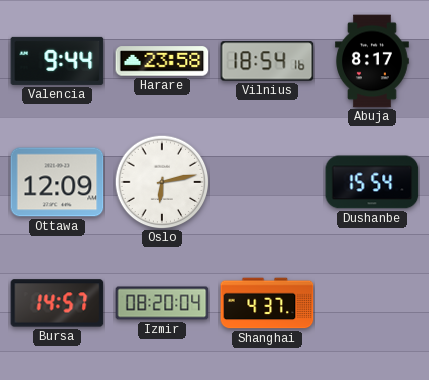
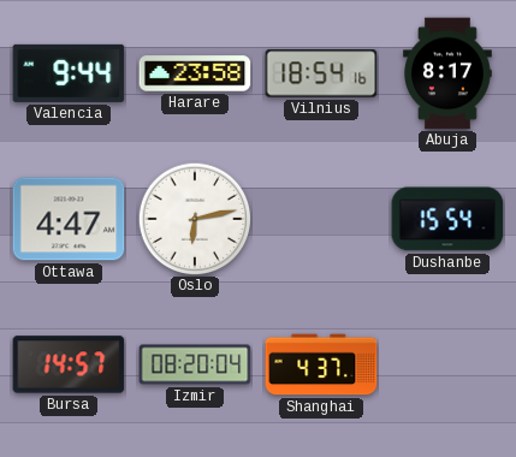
Ottawa: 12:09 -> 4:47
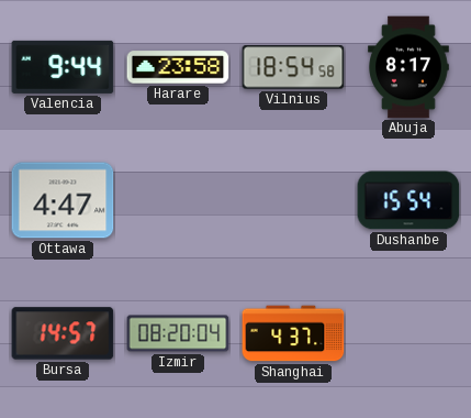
Vilnius: 18:54:16 -> 18:54:58
Oslo: 6:13 -> none
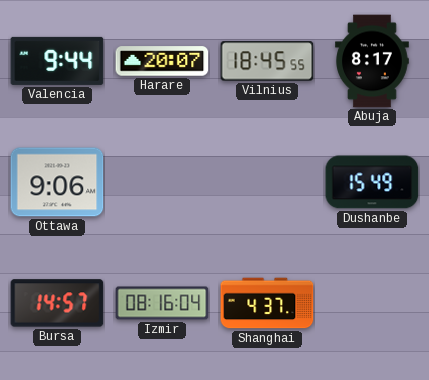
Harare: 23:58 -> 20:07
Vilnius: 18:54 -> 18:45
Ottawa: 4:47 -> 9:06
Dushanbe: 15:54 -> 15:49
Izmir: 08:20 -> 08:16
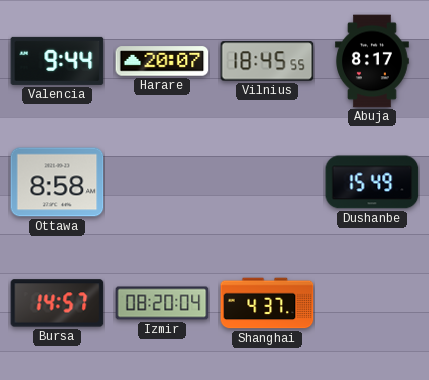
Ottawa: 9:06 -> 8:58
Izmir: 08:16 -> 08:20
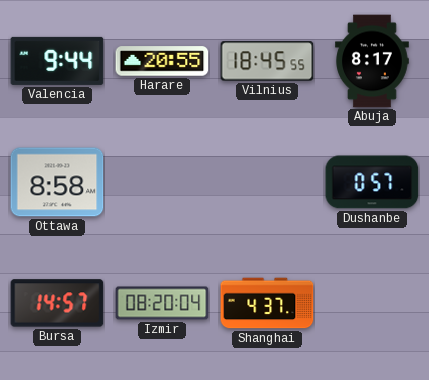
Harare: 20:07 -> 20:55
Dushanbe: 15:49 -> 0:57
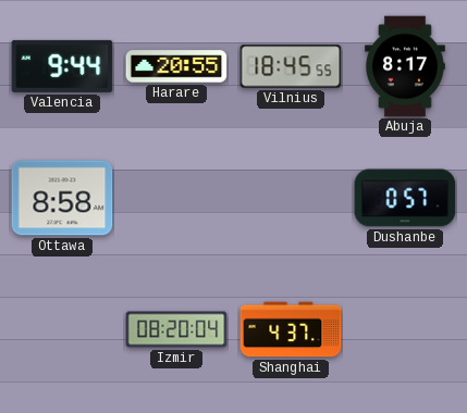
Bursa: 14:57 -> none
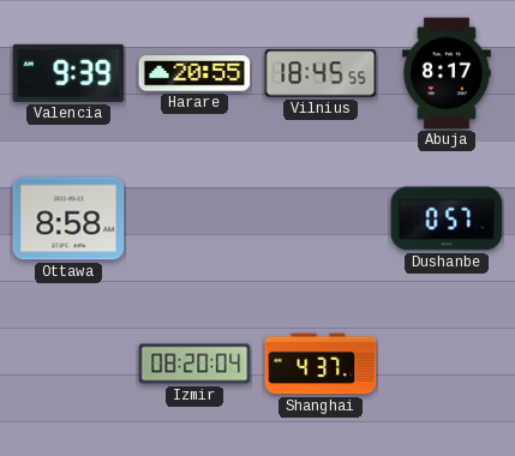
Valencia: 9:44 -> 9:39
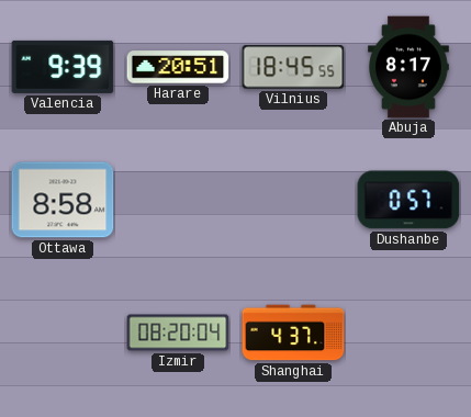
Harare: 20:55 -> 20:51
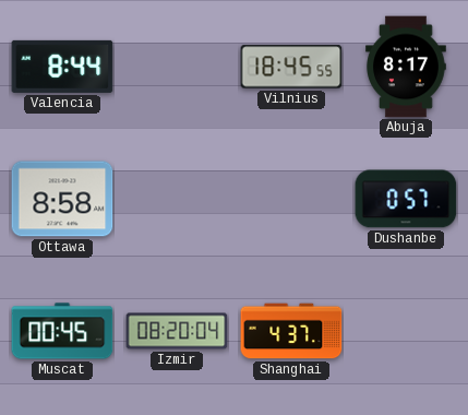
Valencia: 9:39 -> 8:44
Harare: 20:51 -> none
Muscat: none -> 00:45
